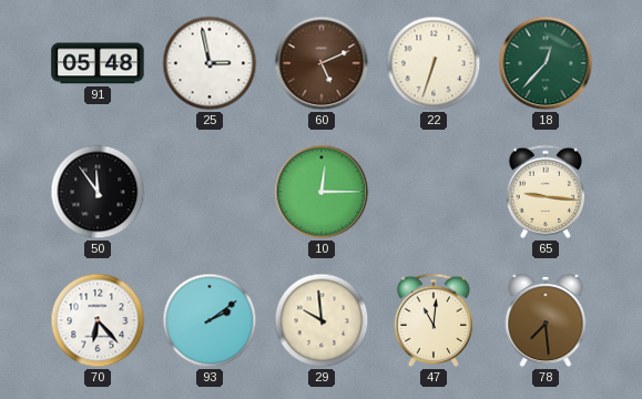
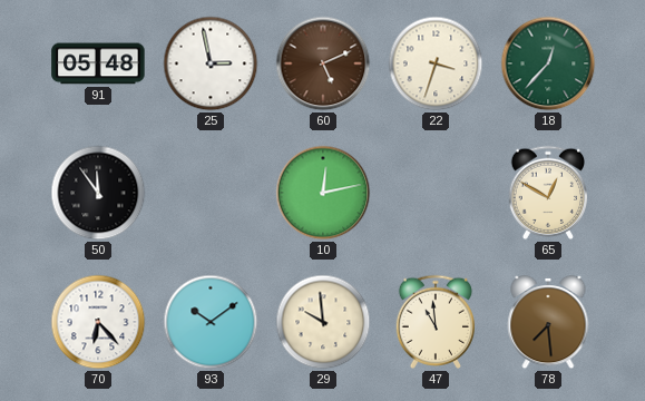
22: 6:33 -> 3:33
10: 12:15 -> 12:13
65: 9:16 -> 12:50
93: 2:09 -> 10:09
47: 11:01 -> 10:59
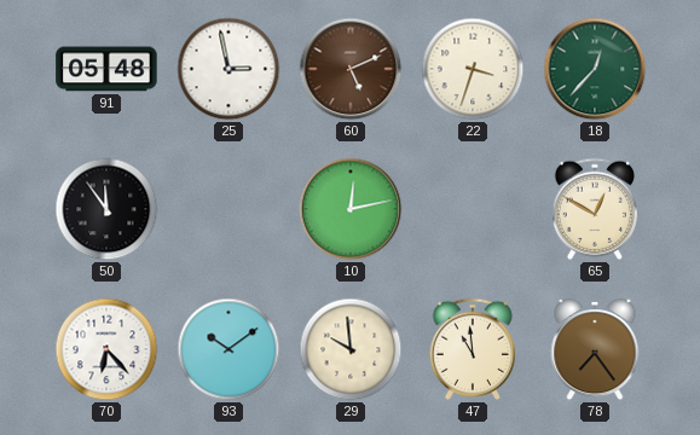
78: 7:29 -> 7:24
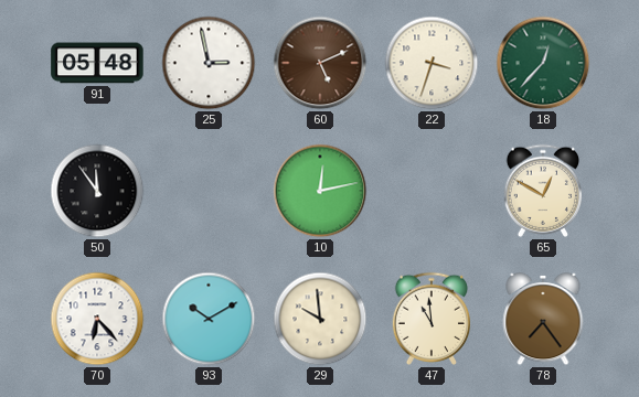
93: 10:09 -> 10:10
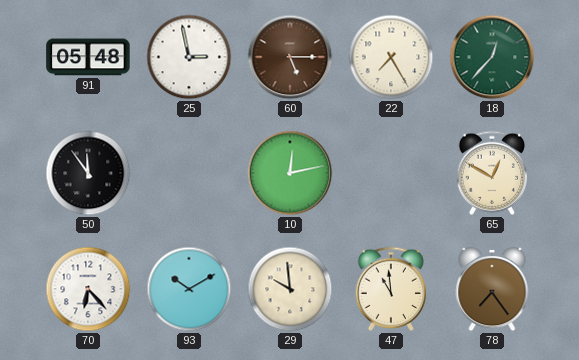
60: 5:11 -> 5:15
22: 3:33 -> 7:25
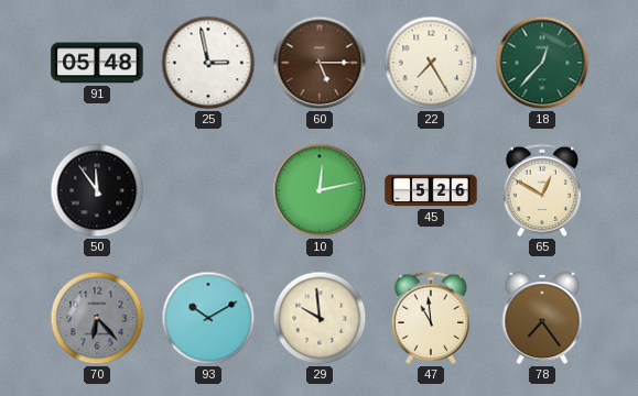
45: none -> 5:26
70 dial: white -> grey
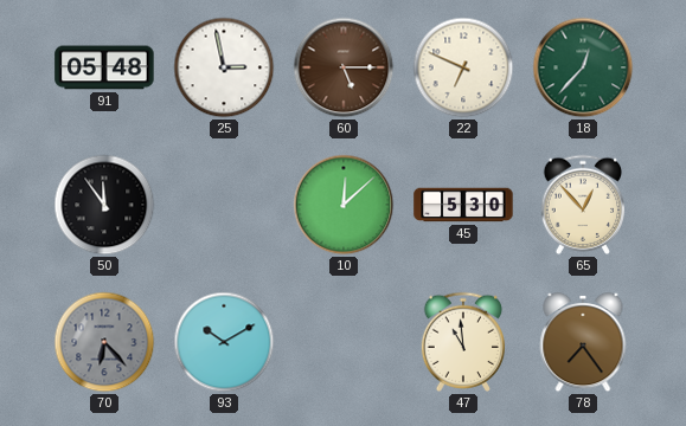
22: 7:25 -> 6:49
10: 12:13 -> 12:08
45: 5:26 -> 5:30
65: 12:50 -> 12:53
29: 9:59 -> none
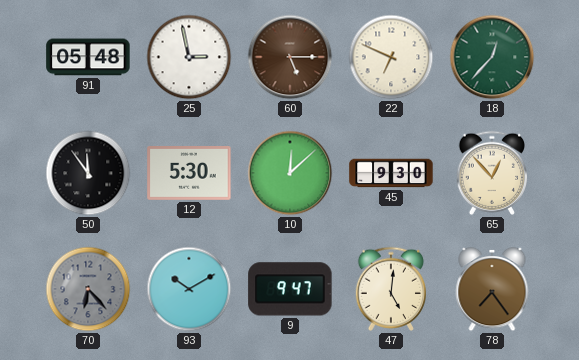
12: none -> 5:30
45: 5:30 -> 9:30
9: none -> 9:47
47: 10:59 -> 5:01
